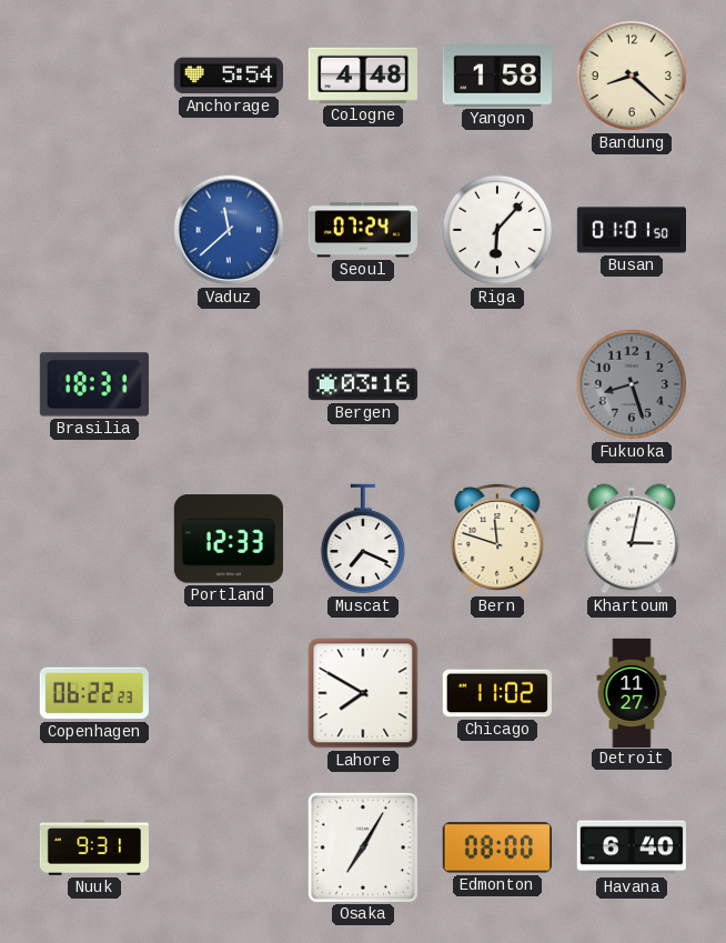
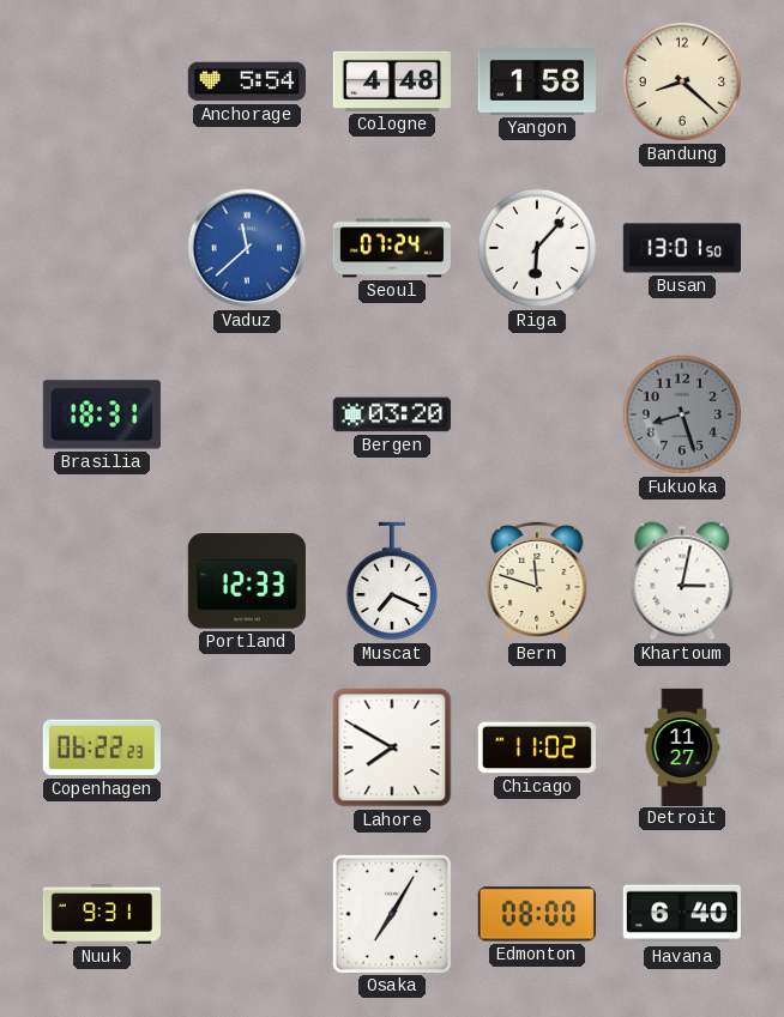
Busan: 01:01 -> 13:01
Bergen: 03:16 -> 03:20
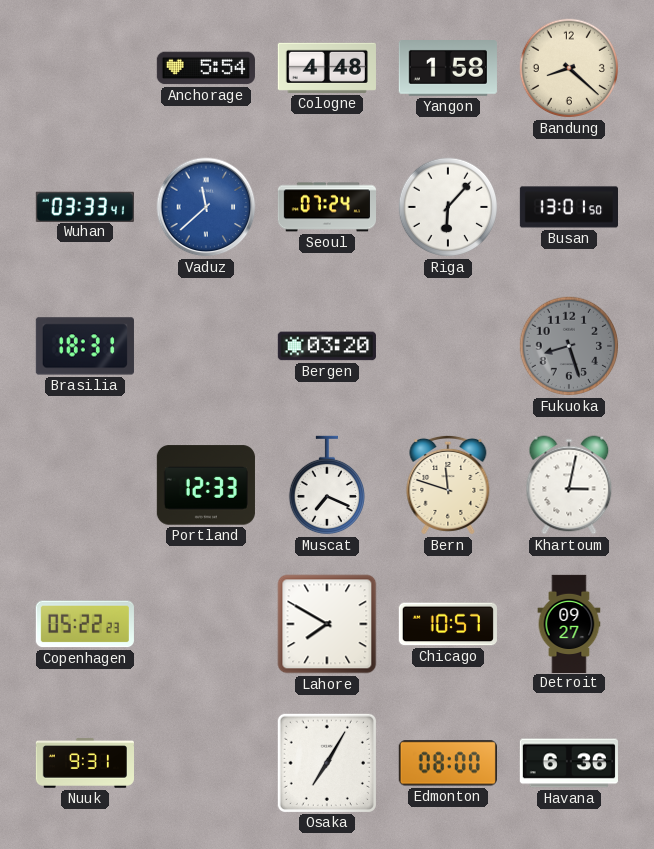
Wuhan: none -> 03:33
Copenhagen: 06:22 -> 05:22
Chicago: 11:02 -> 10:57
Detroit: 11:27 -> 09:27
Havana: 6:40 -> 6:36
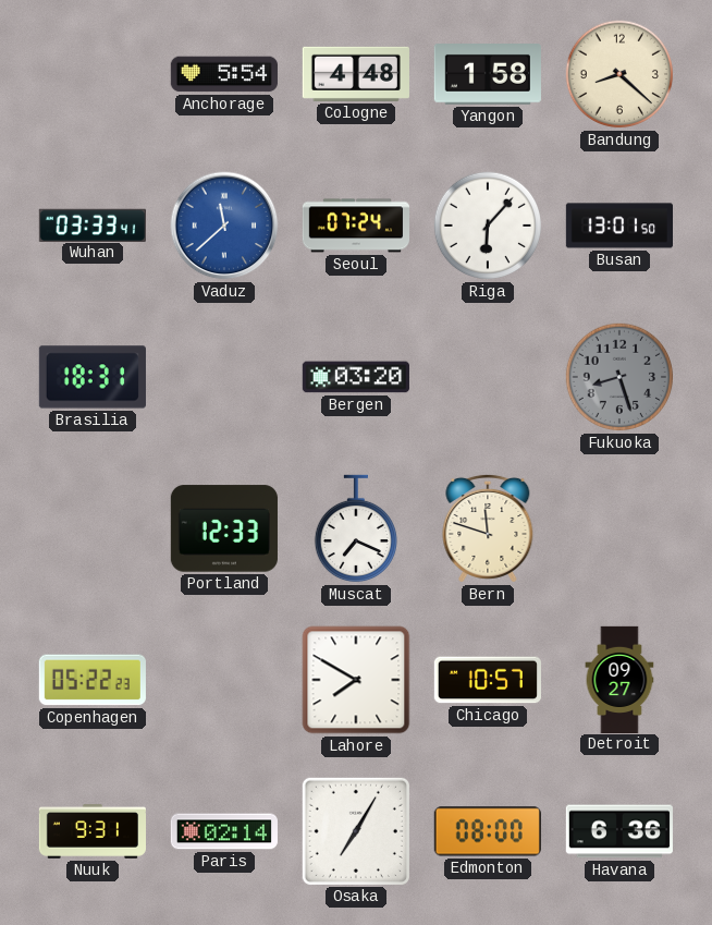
Khartoum: 3:02 -> none
Paris: none -> 02:14
